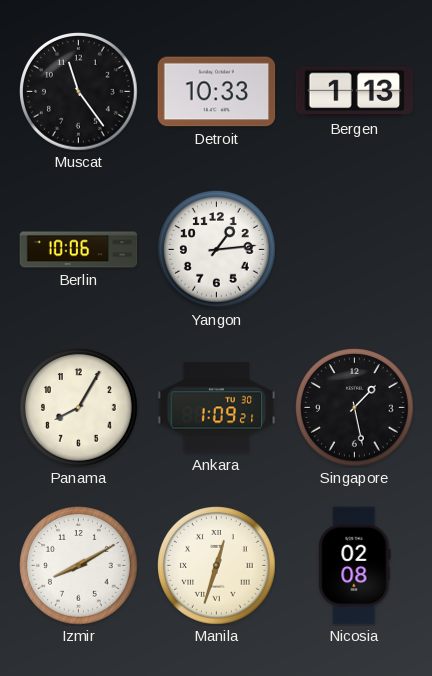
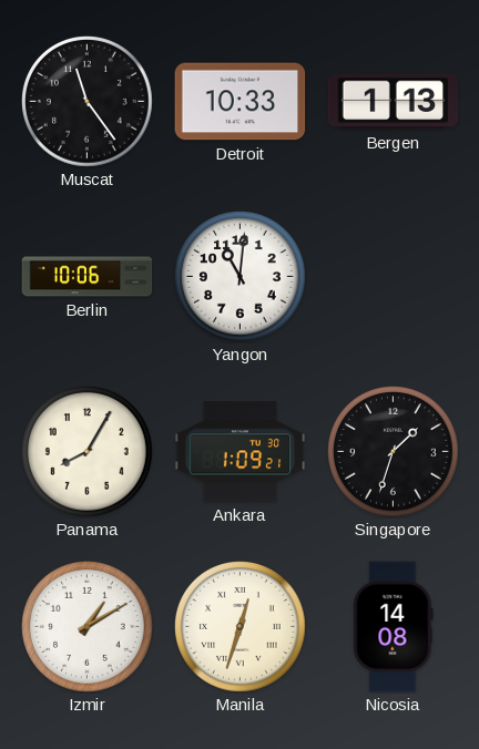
Yangon: 1:14 -> 11:01
Singapore: 1:28 -> 1:33
Izmir: 8:10 -> 1:10
Nicosia: 02:08 -> 14:08
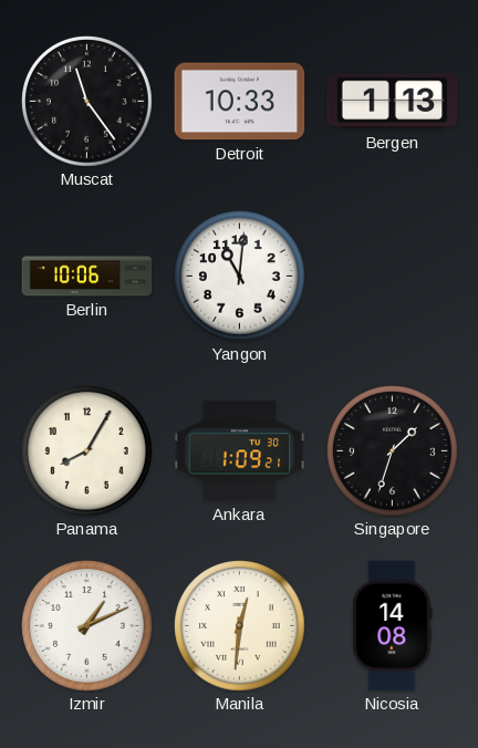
Izmir: 1:10 -> 1:11
Manila: 12:33 -> 12:31
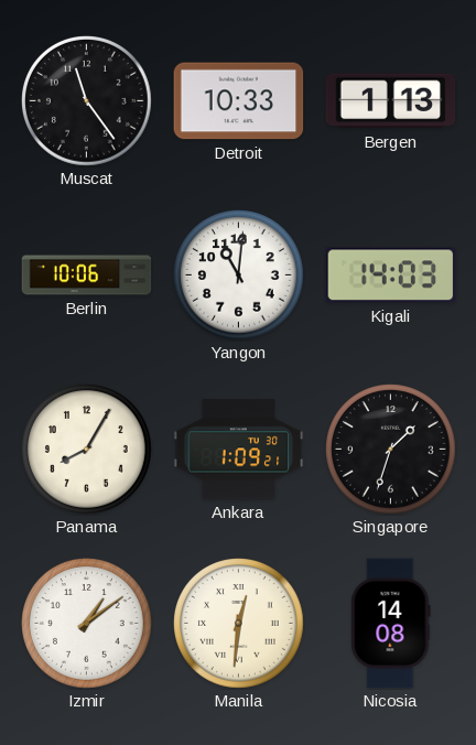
Kigali: none -> 14:03
Izmir: 1:11 -> 1:09
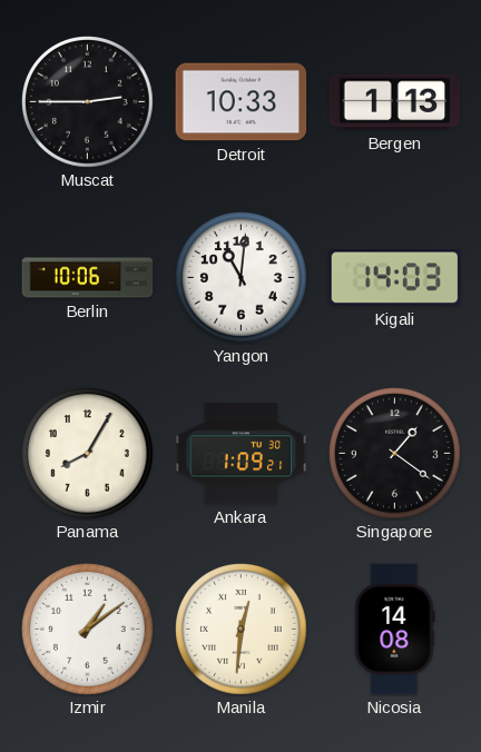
Muscat: 11:24 -> 2:45
Singapore: 1:33 -> 1:21
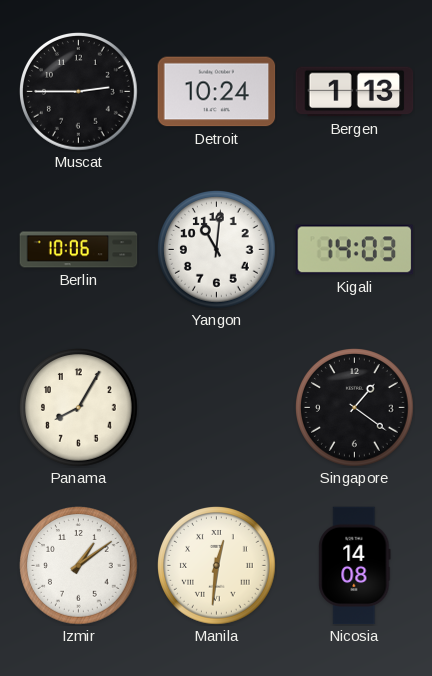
Detroit: 10:33 -> 10:24
Ankara: 1:09 -> none
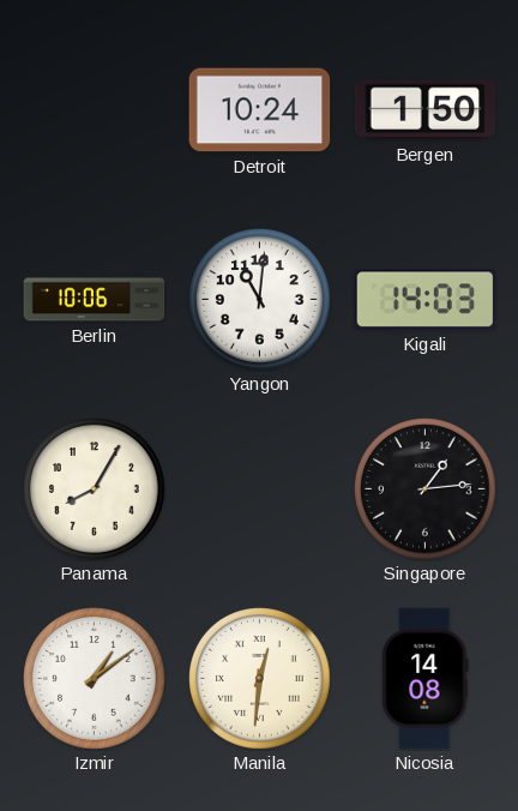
Muscat: 2:45 -> none
Bergen: 1:13 -> 1:50
Singapore: 1:21 -> 1:14
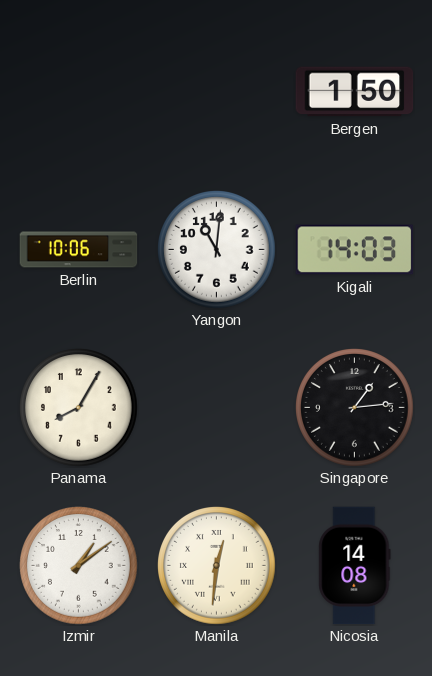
Detroit: 10:24 -> none
